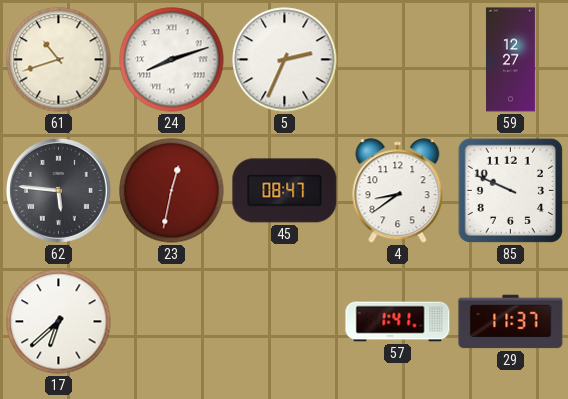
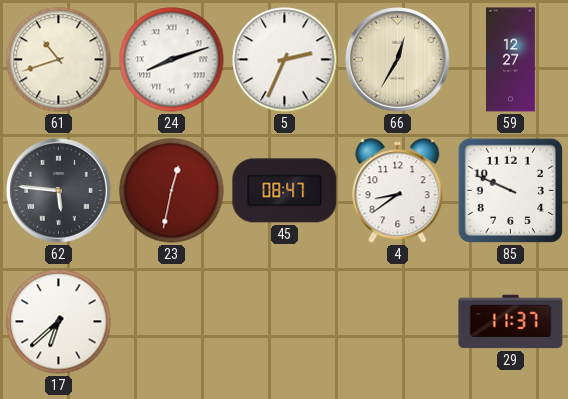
66: none -> 12:35
57: 1:41 -> none
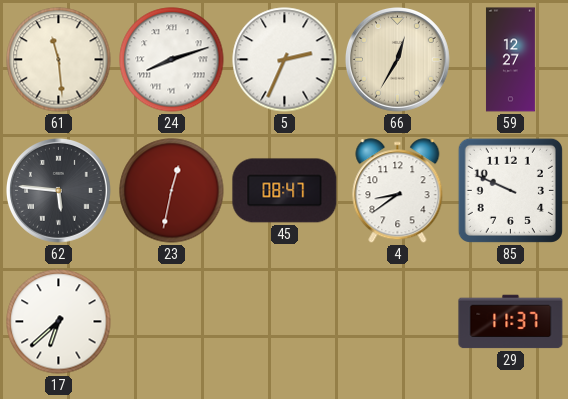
61: 10:42 -> 11:29
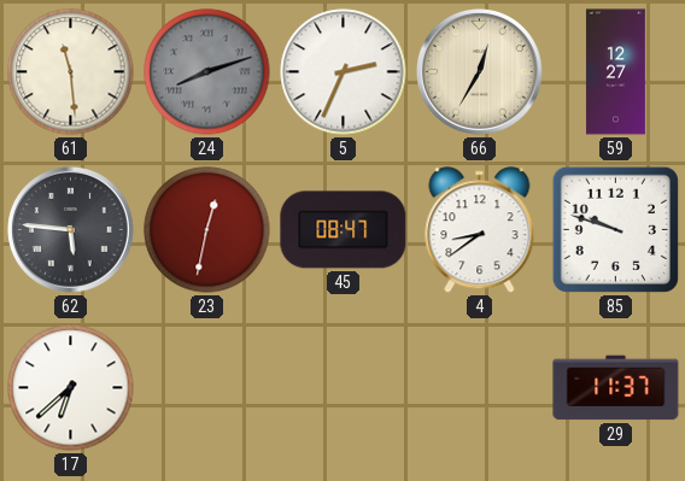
24 dial: white -> grey
85: 9:49 -> 9:48
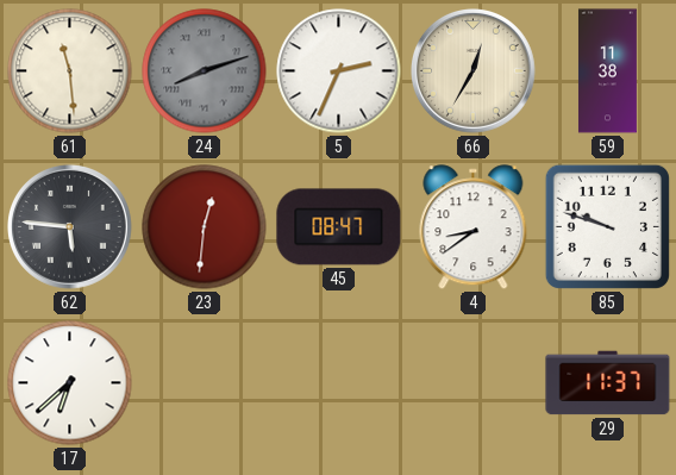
59: 12:27 -> 11:38
23: 12:32 -> 12:31
